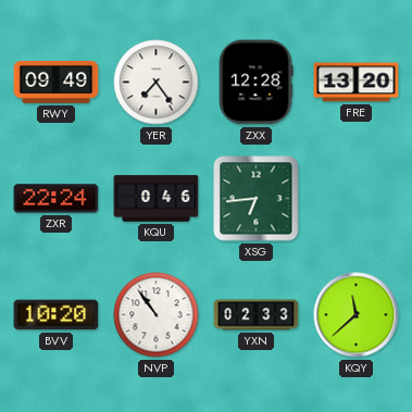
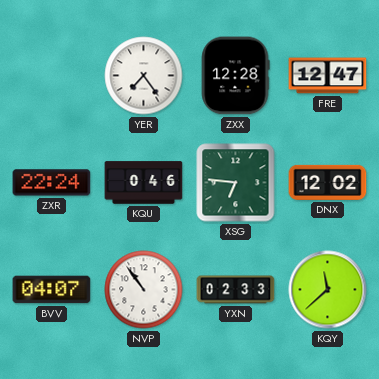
RWY: 09:49 -> none
FRE: 13:20 -> 12:47
XSG: 6:44 -> 6:46
DNX: none -> 12:02
BVV: 10:20 -> 04:07
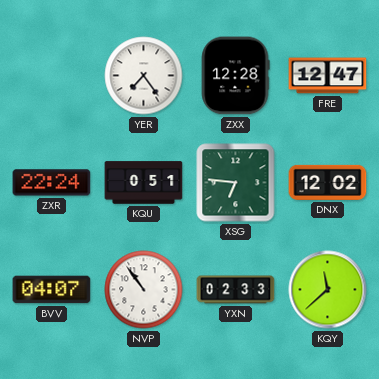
KQU: 0:46 -> 0:51
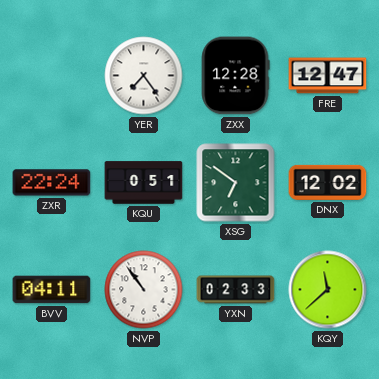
XSG: 6:46 -> 6:51
BVV: 04:07 -> 04:11
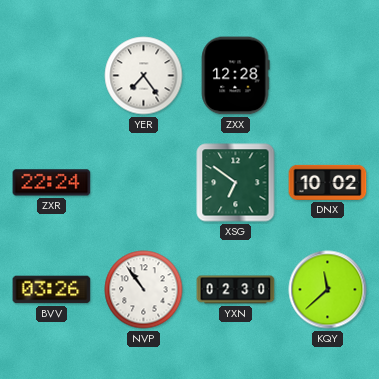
FRE: 12:47 -> none
KQU: 0:51 -> none
DNX: 12:02 -> 10:02
BVV: 04:11 -> 03:26
YXN: 02:33 -> 02:30
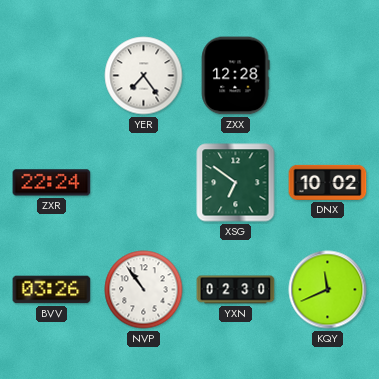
KQY: 11:38 -> 11:41
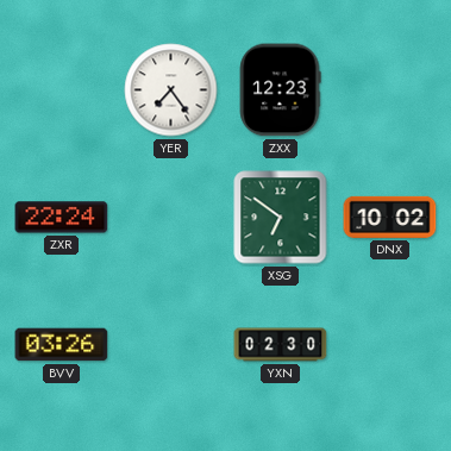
ZXX: 12:28 -> 12:23
NVP: 10:54 -> none
KQY: 11:41 -> none
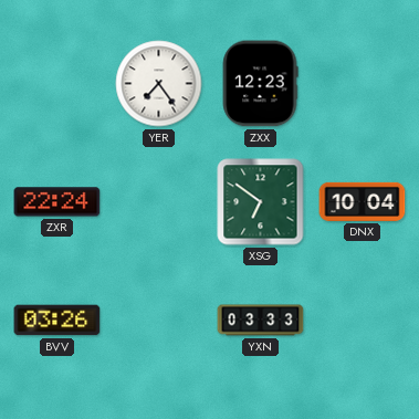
DNX: 10:02 -> 10:04
YXN: 02:30 -> 03:33
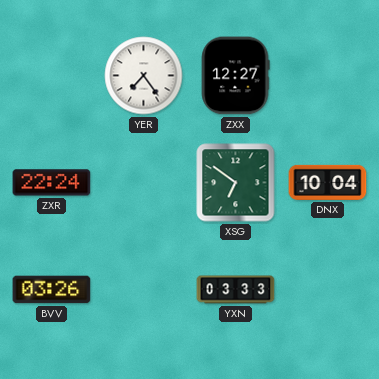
ZXX: 12:23 -> 12:27
